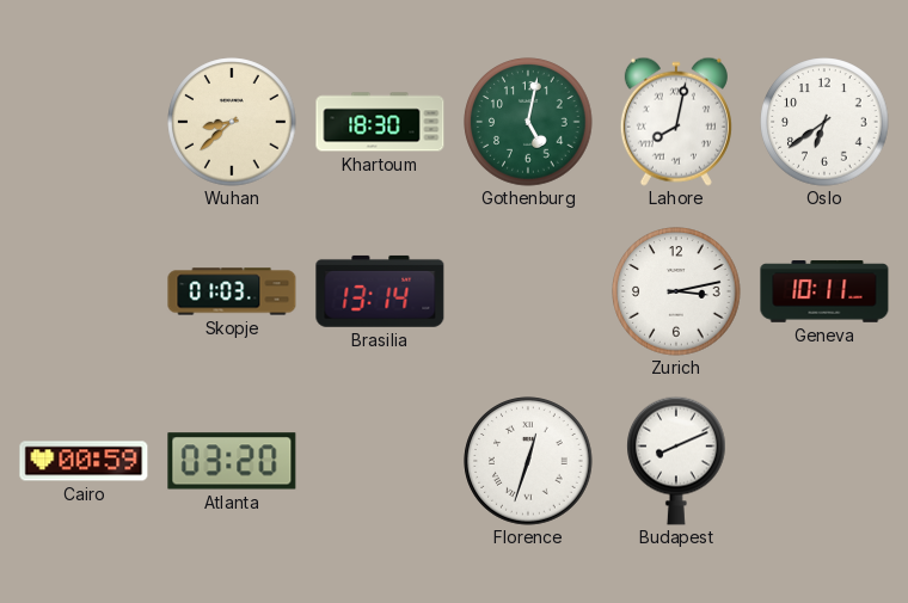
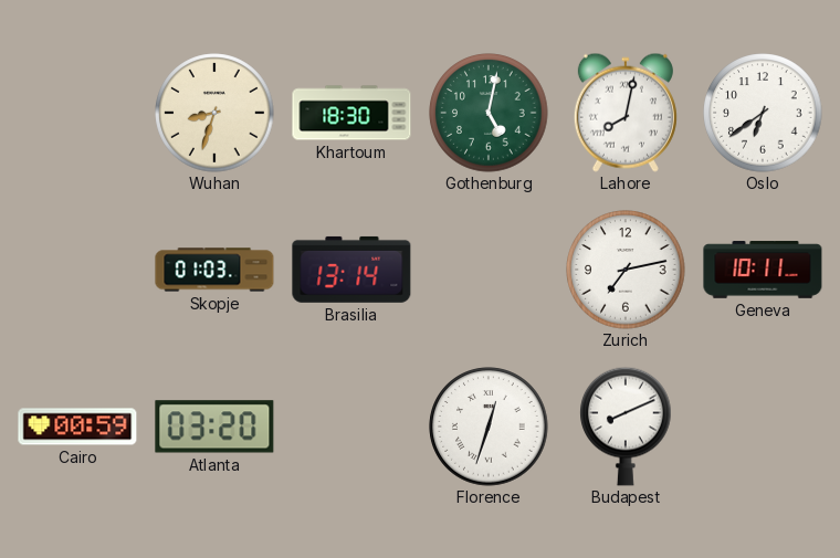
Wuhan: 8:38 -> 8:33
Zurich: 3:13 -> 7:13
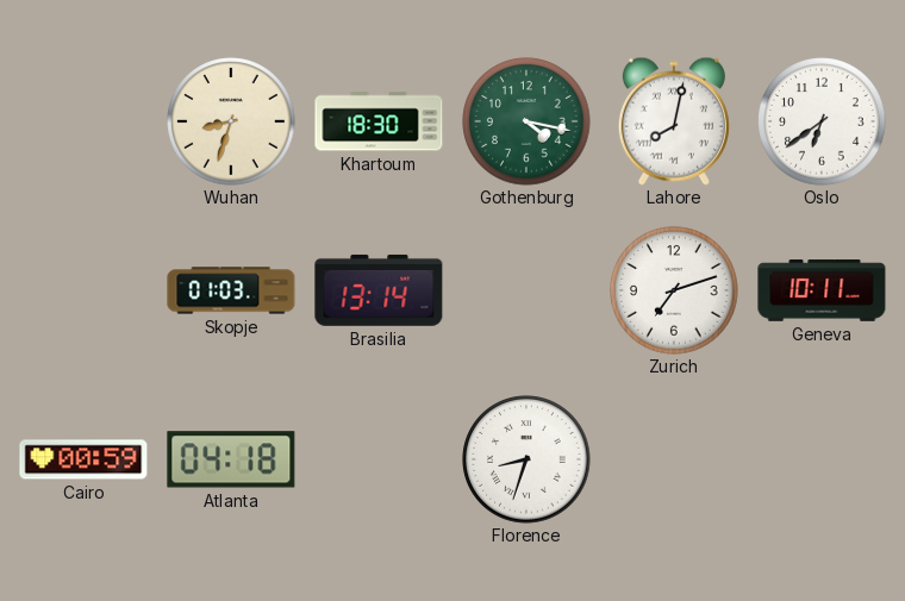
Gothenburg: 5:02 -> 4:17
Zurich: 7:13 -> 7:12
Atlanta: 03:20 -> 04:18
Florence: 12:33 -> 8:33
Budapest: 8:11 -> none
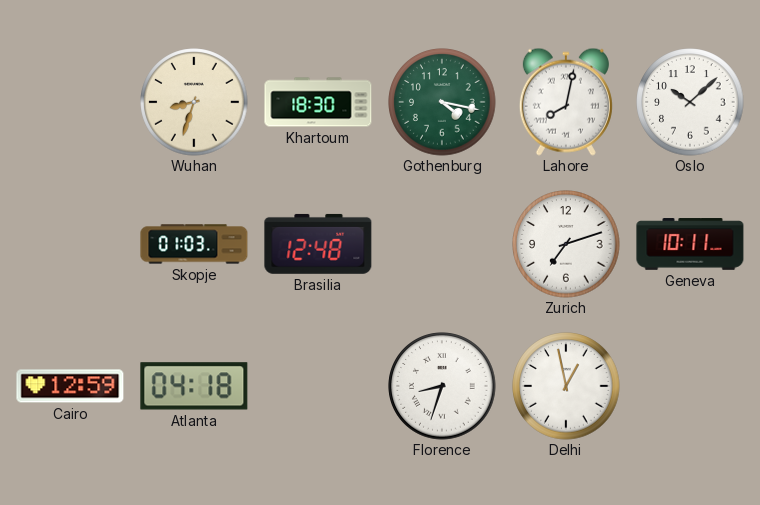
Oslo: 6:39 -> 10:08
Brasilia: 13:14 -> 12:48
Cairo: 00:59 -> 12:59
Delhi: none -> 12:58
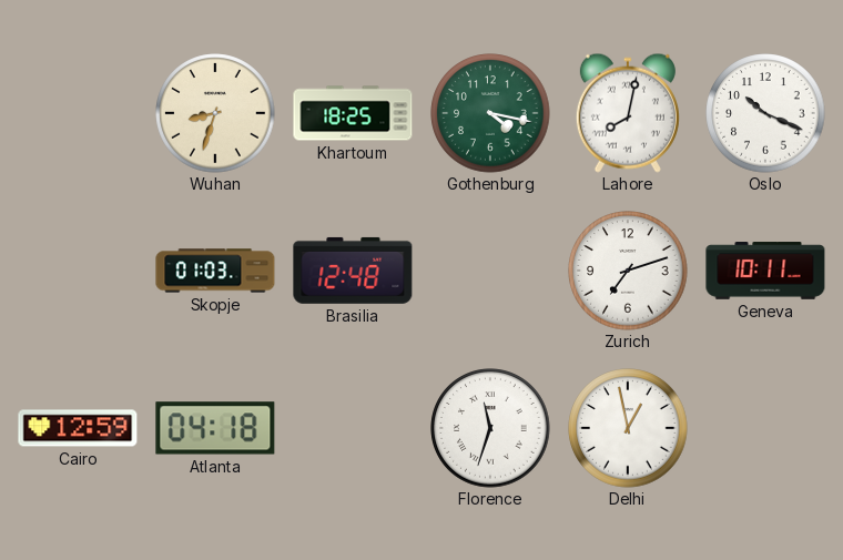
Khartoum: 18:30 -> 18:25
Oslo: 10:08 -> 10:19
Florence: 8:33 -> 11:33
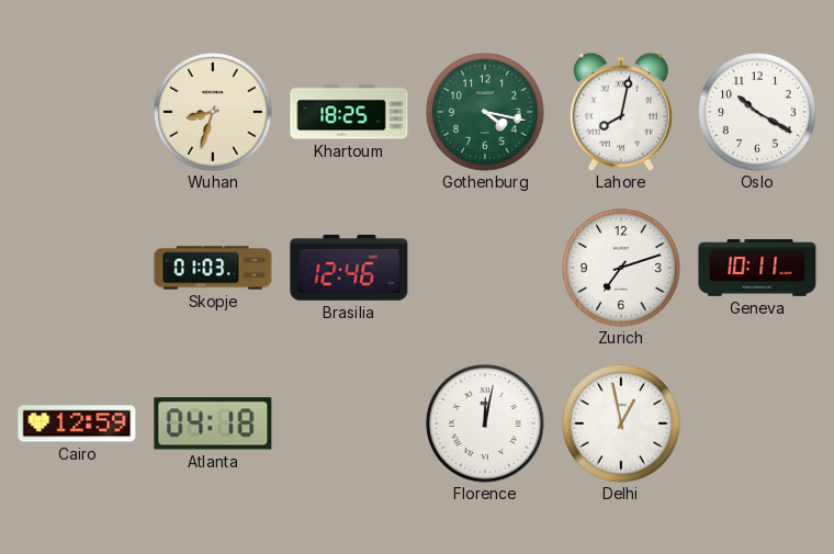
Oslo: 10:19 -> 10:20
Brasilia: 12:48 -> 12:46
Florence: 11:33 -> 12:02
